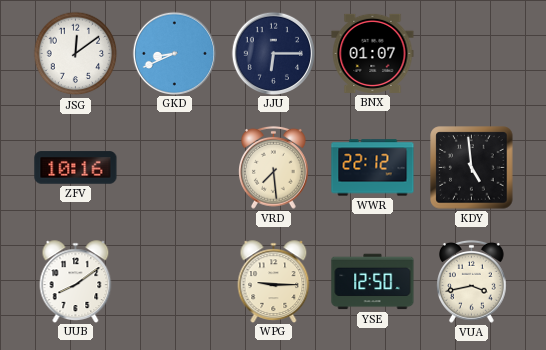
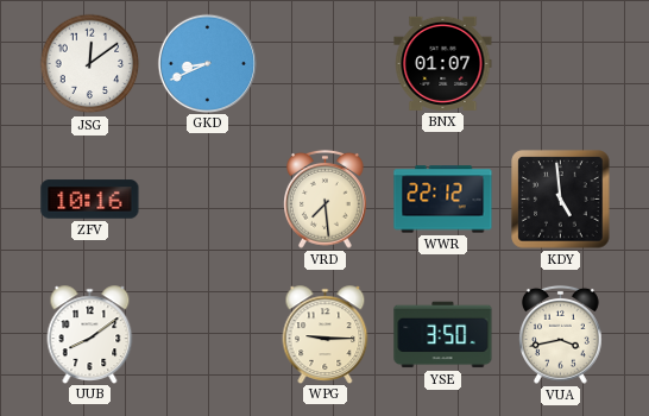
JJU: 6:15 -> none
YSE: 12:50 -> 3:50
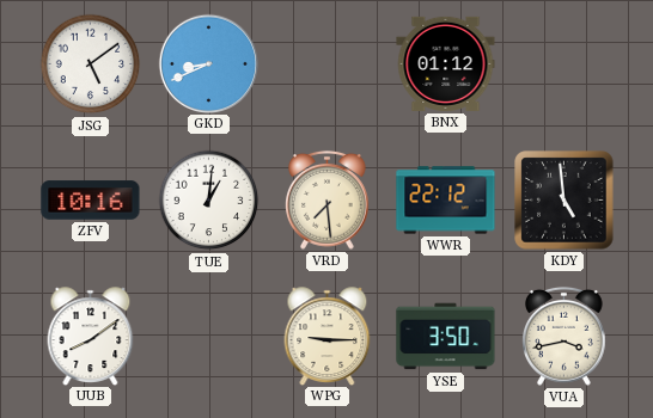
JSG: 12:09 -> 5:09
BNX: 01:07 -> 01:12
TUE: none -> 1:01
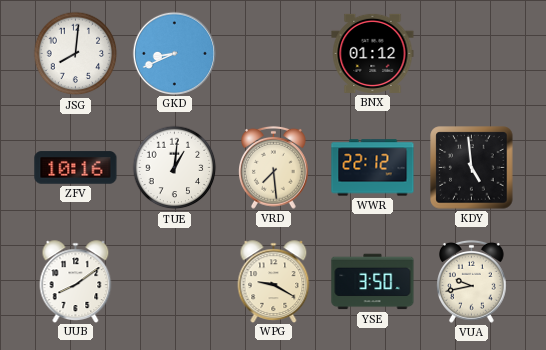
JSG: 5:09 -> 8:01
WPG: 9:15 -> 9:20
VUA: 3:43 -> 9:43
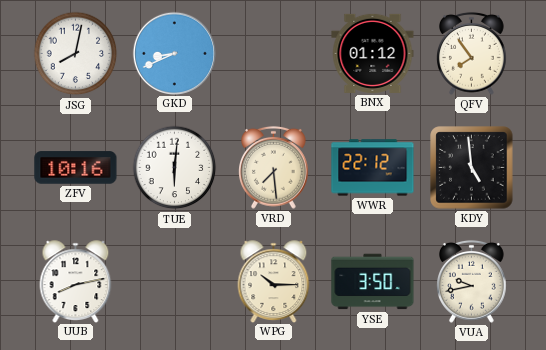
JSG: 8:01 -> 8:02
QFV: none -> 7:54
TUE: 1:01 -> 6:01
UUB: 8:09 -> 8:13
WPG: 9:20 -> 10:15
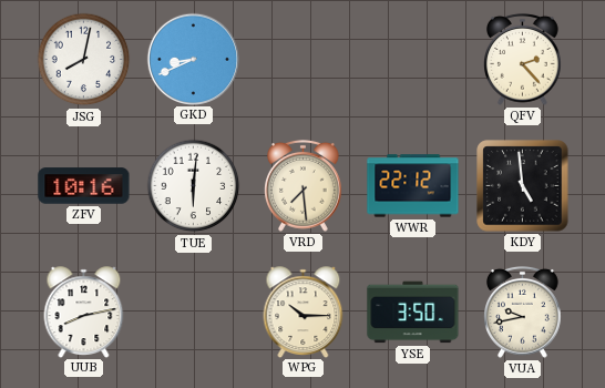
BNX: 01:12 -> none
QFV: 7:54 -> 2:23
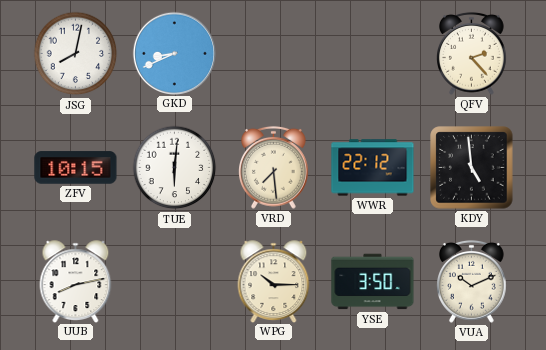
ZFV: 10:16 -> 10:15
VUA: 9:43 -> 10:11
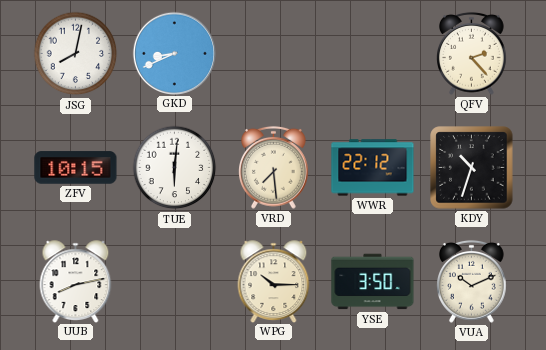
KDY: 4:59 -> 10:33
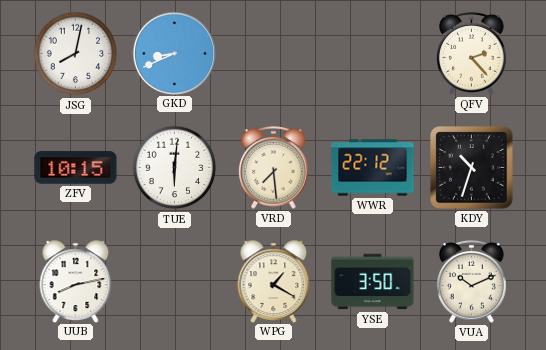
WPG: 10:15 -> 1:20
